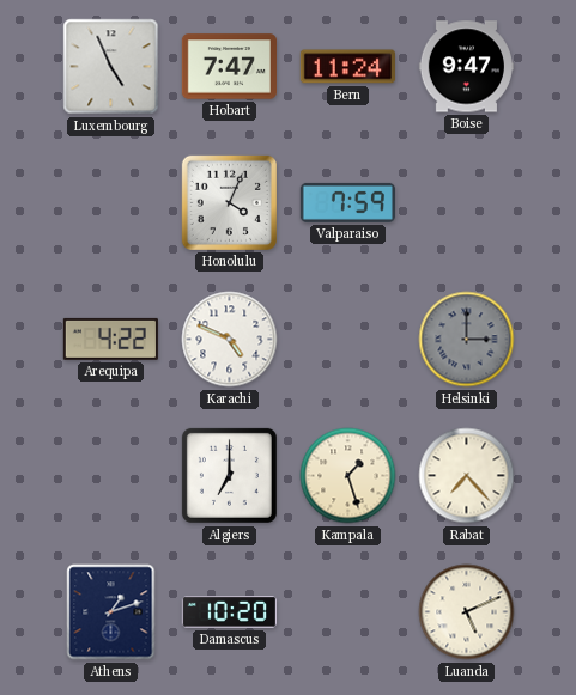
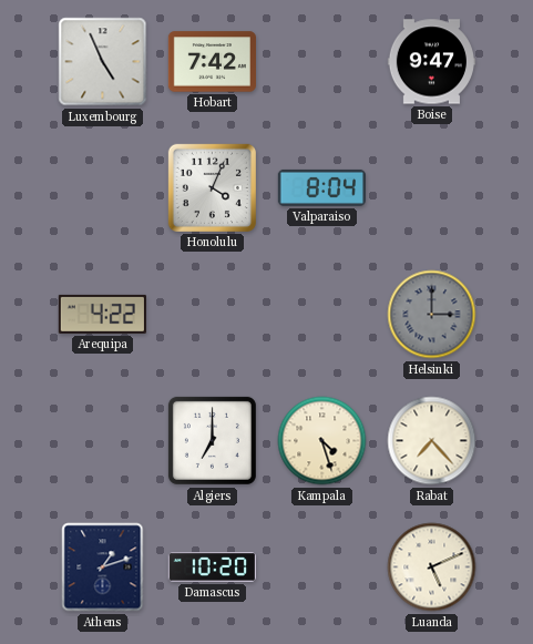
Hobart: 7:47 -> 7:42
Bern: 11:24 -> none
Valparaiso: 7:59 -> 8:04
Karachi: 4:49 -> none
Kampala: 1:27 -> 4:27
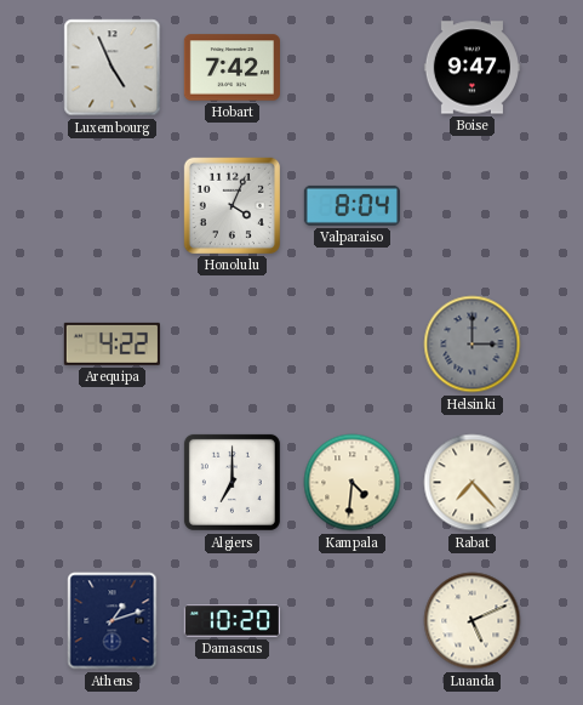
Kampala: 4:27 -> 4:31
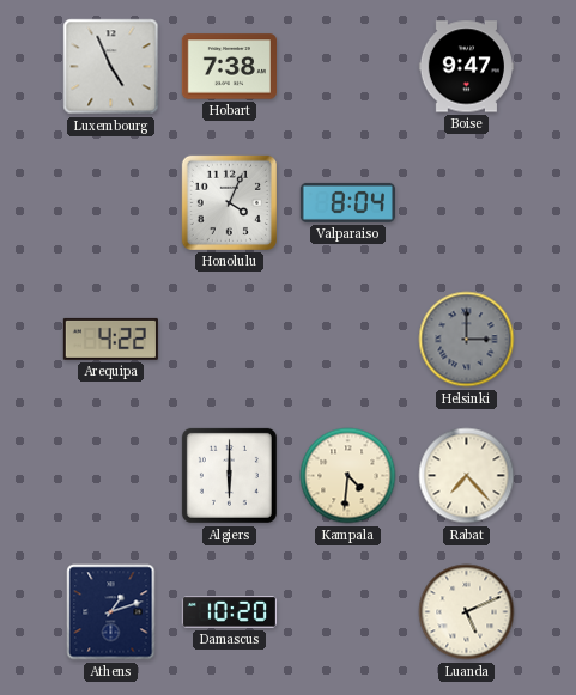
Hobart: 7:42 -> 7:38
Algiers: 7:00 -> 6:00
